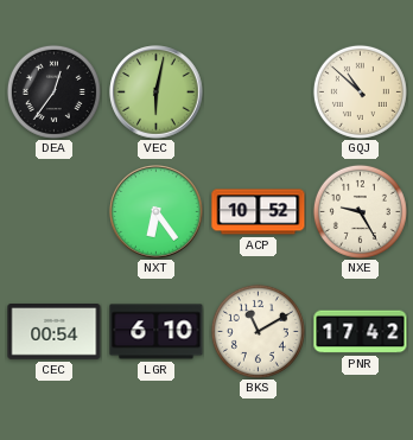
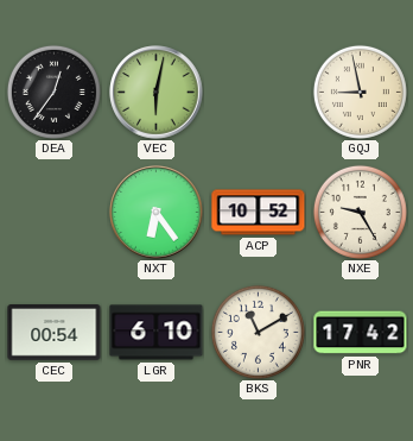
GQJ: 10:52 -> 8:58
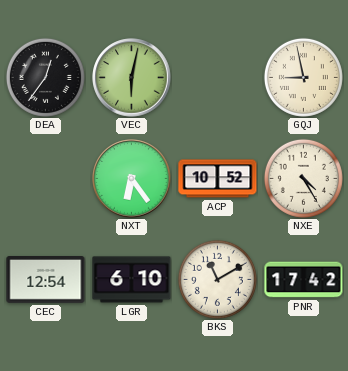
NXE: 9:25 -> 4:25
CEC: 00:54 -> 12:54
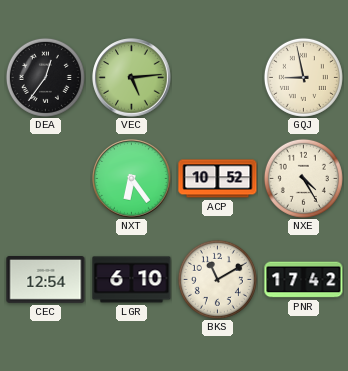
VEC: 6:02 -> 5:14
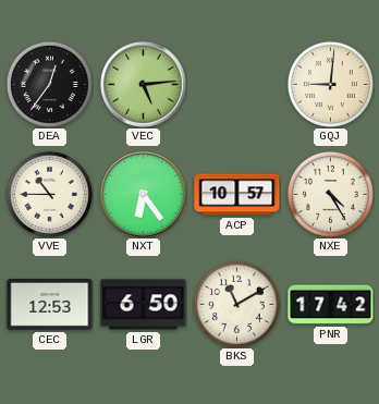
GQJ: 8:58 -> 9:01
VVE: none -> 10:45
ACP: 10:52 -> 10:57
CEC: 12:54 -> 12:53
LGR: 6:10 -> 6:50
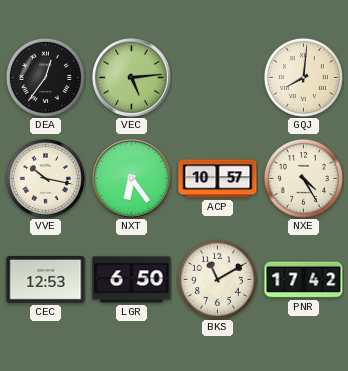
GQJ: 9:01 -> 8:01
VVE: 10:45 -> 10:17
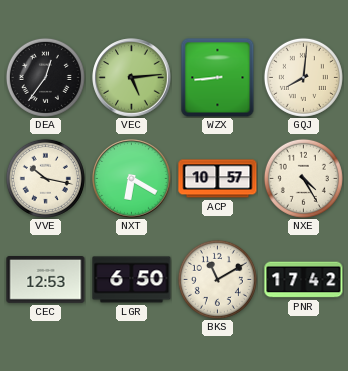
WZX: none -> 8:44
NXT: 6:24 -> 6:20
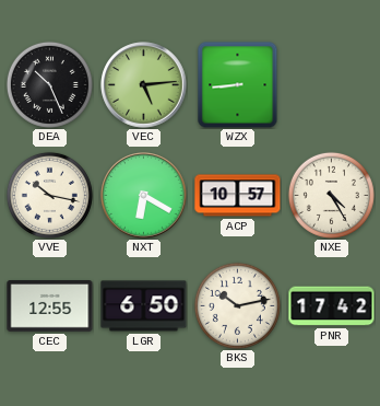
DEA: 12:36 -> 10:26
GQJ: 8:01 -> none
CEC: 12:53 -> 12:55
BKS: 11:10 -> 10:13
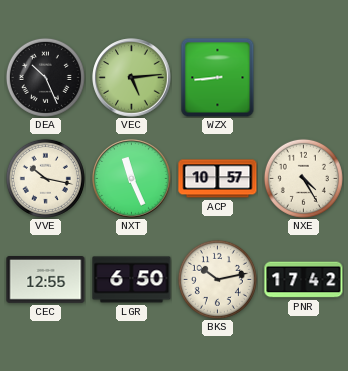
NXT: 6:20 -> 11:26
